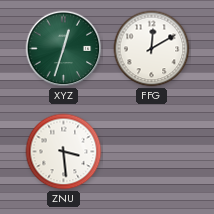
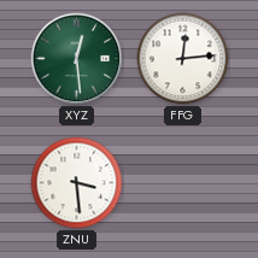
XYZ: 12:33 -> 12:29
FFG: 12:10 -> 12:14
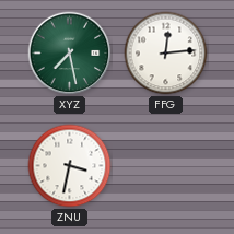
XYZ: 12:29 -> 7:28
ZNU: 3:29 -> 3:32
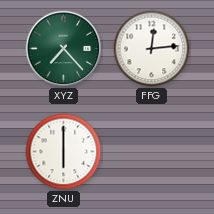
XYZ: 7:28 -> 7:23
ZNU: 3:32 -> 6:00
